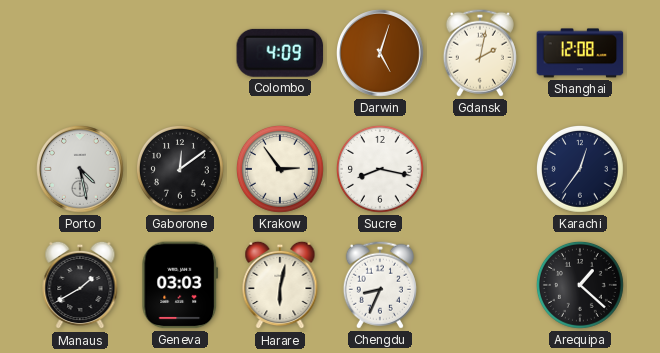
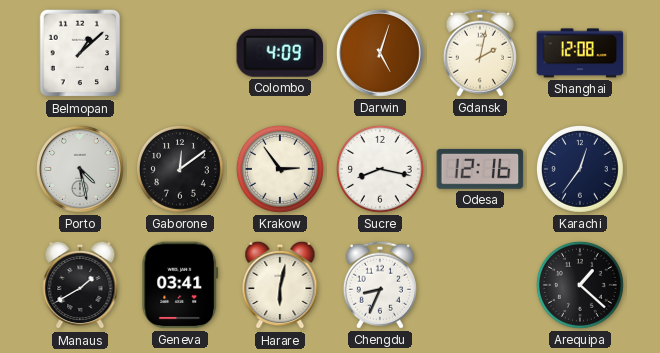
Belmopan: none -> 1:08
Odesa: none -> 12:16
Geneva: 03:03 -> 03:41
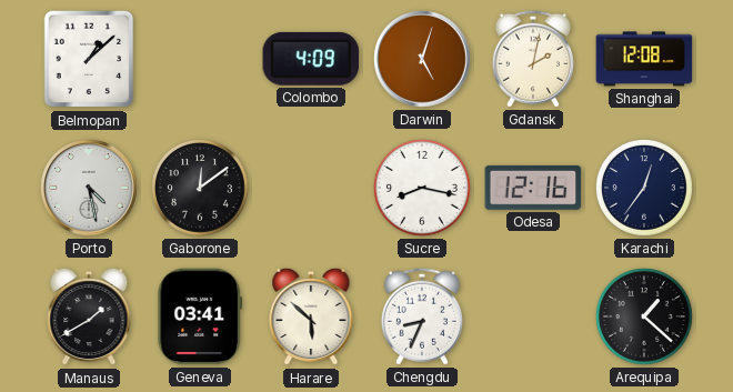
Krakow: 2:54 -> none
Harare: 6:02 -> 5:52
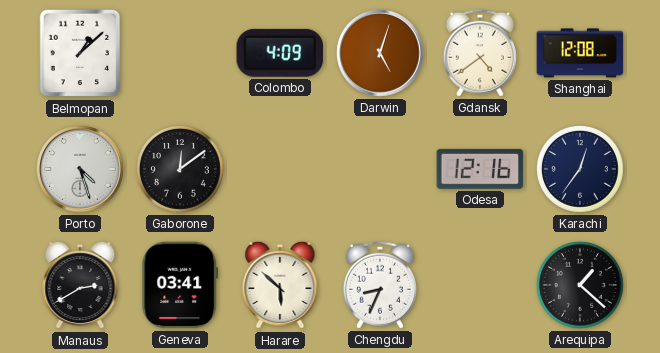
Gdansk: 2:02 -> 4:39
Porto: 4:28 -> 4:27
Sucre: 8:17 -> none
Manaus: 1:40 -> 2:40
